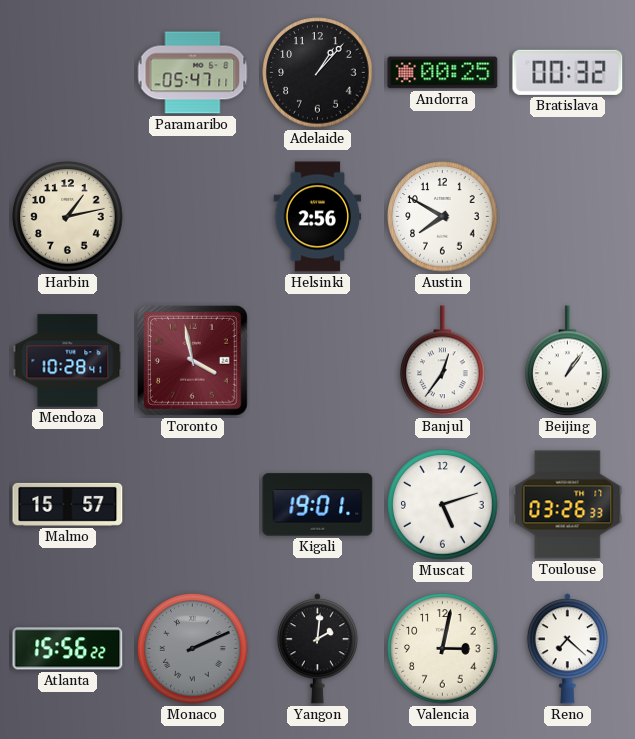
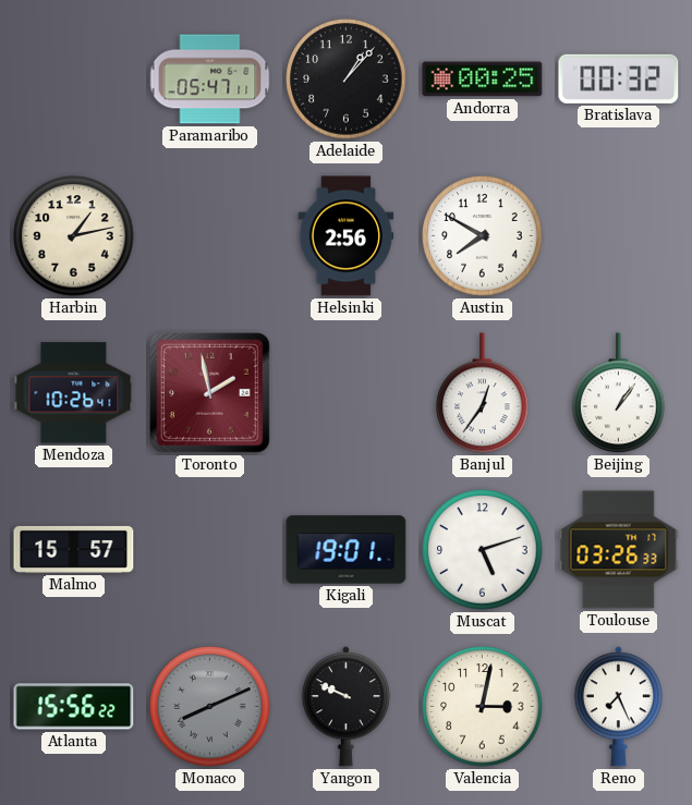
Mendoza: 10:28 -> 10:26
Toronto: 3:58 -> 1:58
Monaco: 2:11 -> 8:11
Yangon: 2:01 -> 9:49
Reno: 7:22 -> 7:26
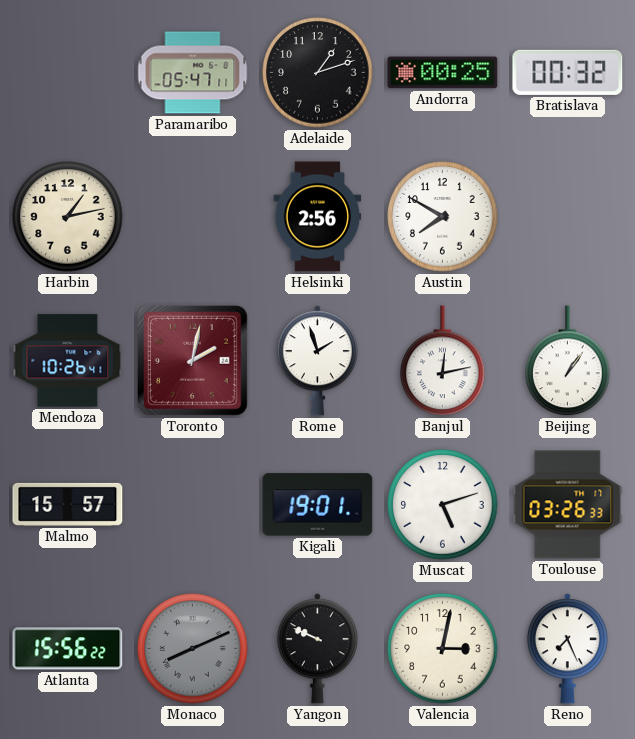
Adelaide: 1:07 -> 1:12
Toronto: 1:58 -> 2:02
Rome: none -> 1:57
Banjul: 12:36 -> 12:13
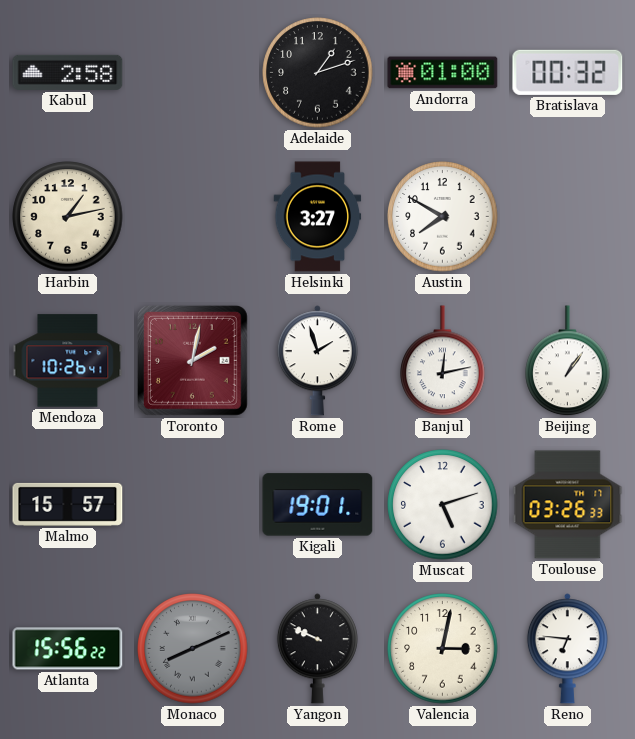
Kabul: none -> 2:58
Paramaribo: 05:47 -> none
Andorra: 00:25 -> 01:00
Helsinki: 2:56 -> 3:27
Reno: 7:26 -> 6:46
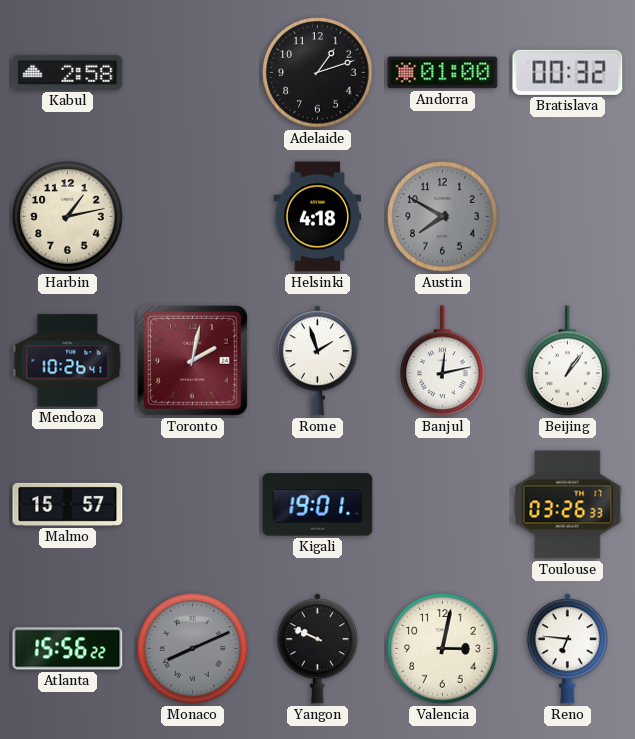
Helsinki: 3:27 -> 4:18
Austin dial: white -> grey
Muscat: 5:12 -> none
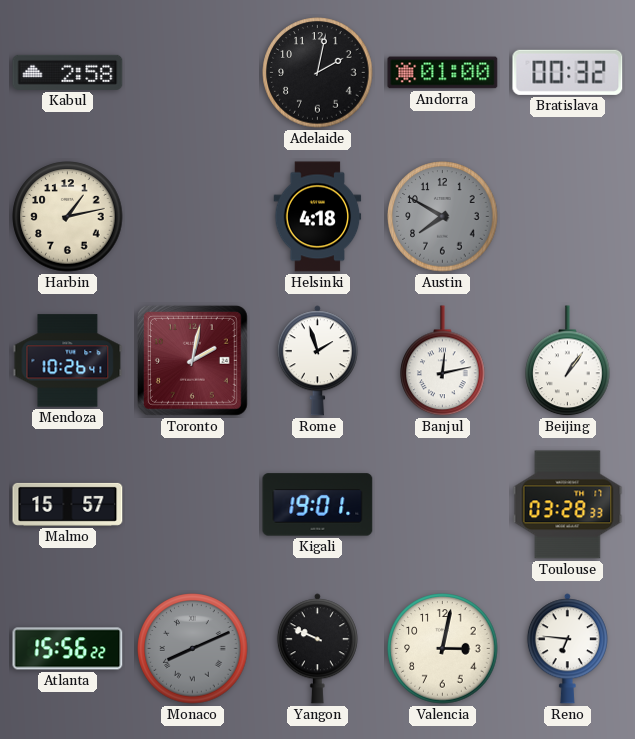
Adelaide: 1:12 -> 2:02
Toulouse: 03:26 -> 03:28
